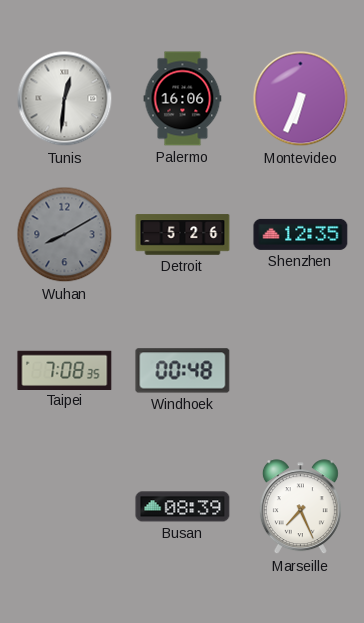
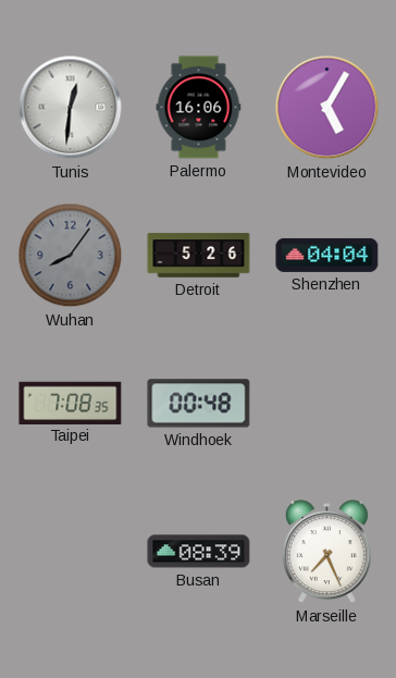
Montevideo: 6:34 -> 5:05
Wuhan: 8:10 -> 8:06
Shenzhen: 12:35 -> 04:04
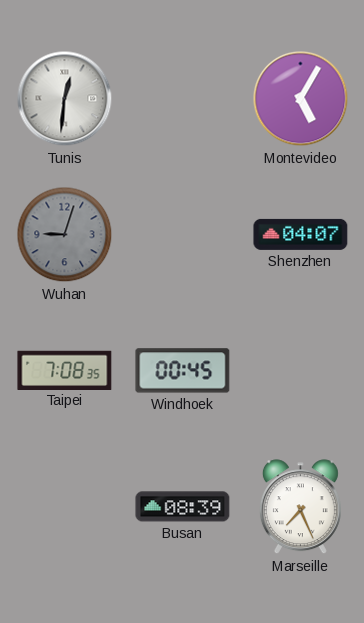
Palermo: 16:06 -> none
Wuhan: 8:06 -> 9:03
Detroit: 5:26 -> none
Shenzhen: 04:04 -> 04:07
Windhoek: 00:48 -> 00:45
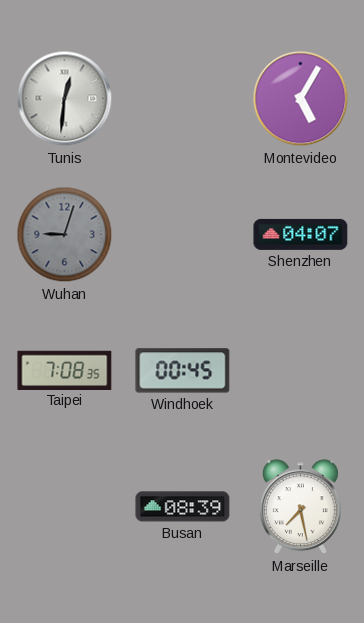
Marseille: 7:26 -> 7:28
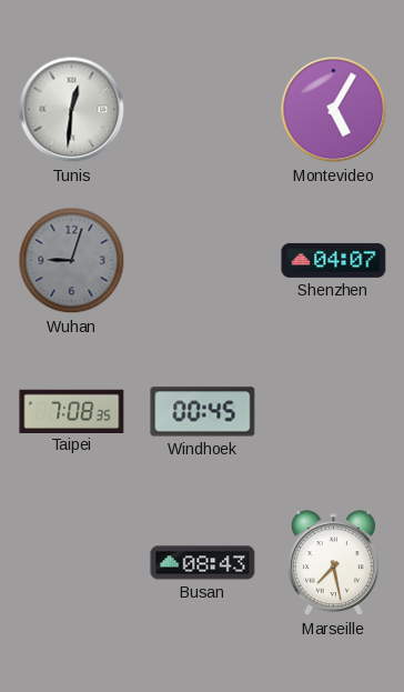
Busan: 08:39 -> 08:43
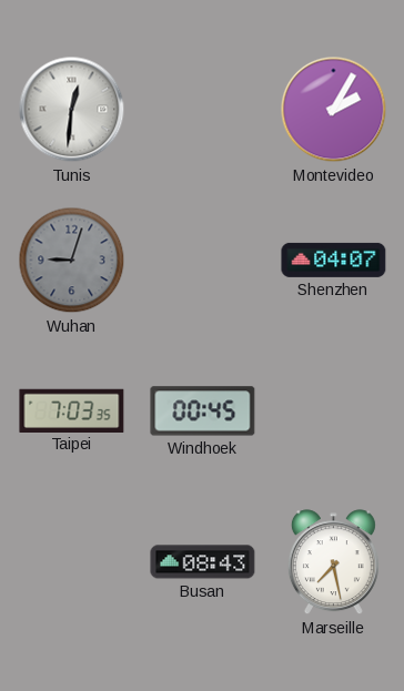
Montevideo: 5:05 -> 2:05
Taipei: 7:08 -> 7:03
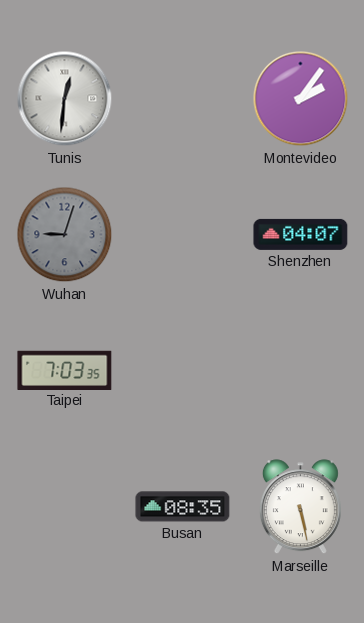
Montevideo: 2:05 -> 2:06
Windhoek: 00:45 -> none
Busan: 08:43 -> 08:35
Marseille: 7:28 -> 5:28
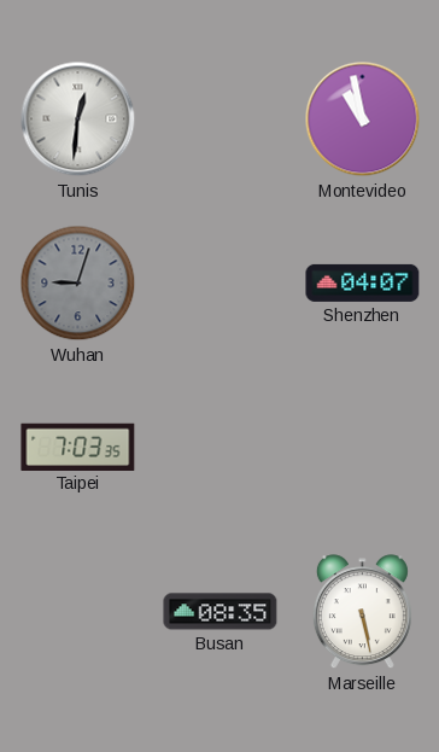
Montevideo: 2:06 -> 10:58
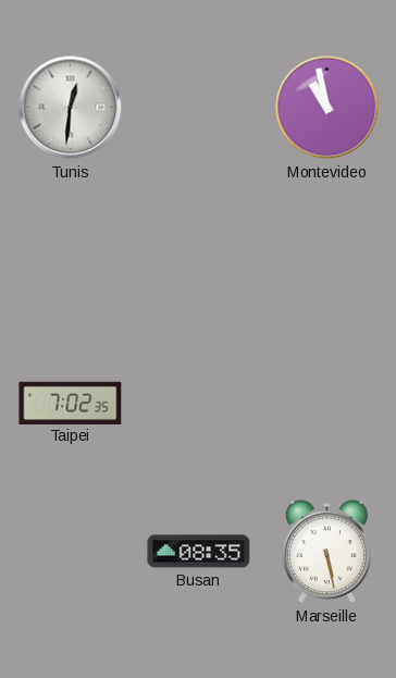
Wuhan: 9:03 -> none
Shenzhen: 04:07 -> none
Taipei: 7:03 -> 7:02
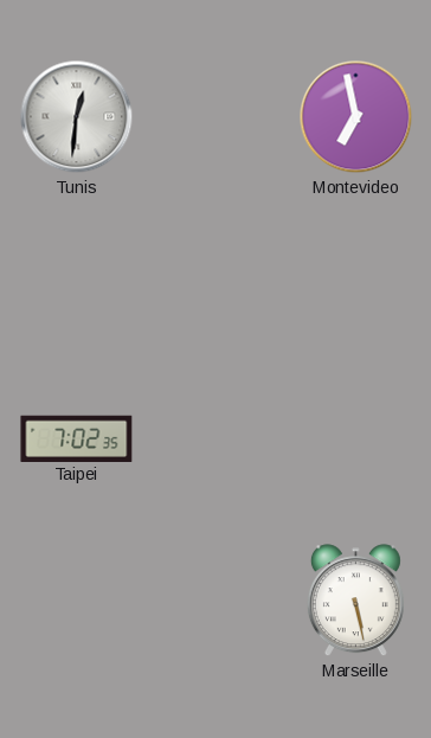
Montevideo: 10:58 -> 6:58
Busan: 08:35 -> none
